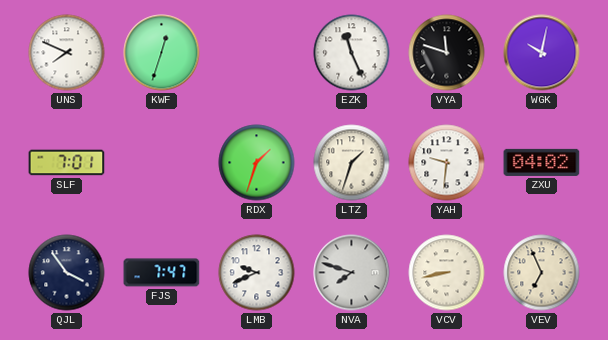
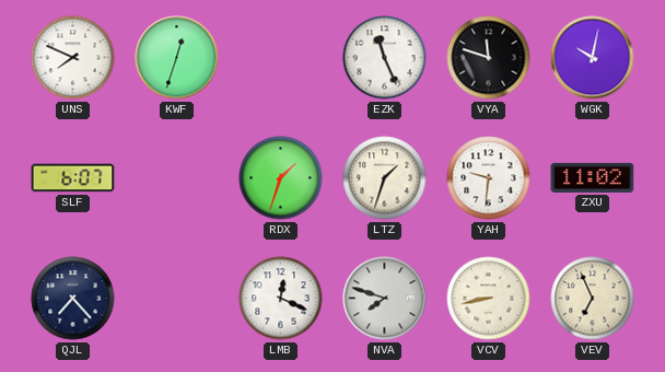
SLF: 7:01 -> 6:07
ZXU: 04:02 -> 11:02
QJL: 3:54 -> 7:23
FJS: 7:47 -> none
LMB: 9:41 -> 12:19
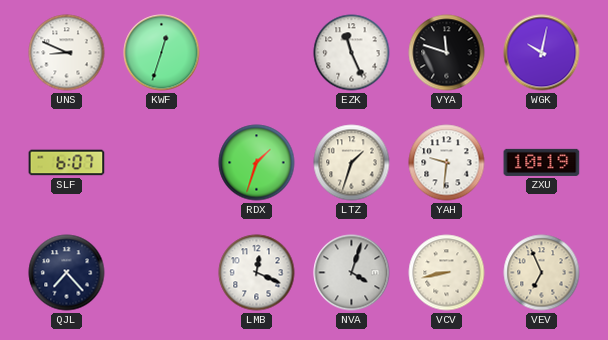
UNS: 7:49 -> 8:49
ZXU: 11:02 -> 10:19
NVA: 7:48 -> 4:03
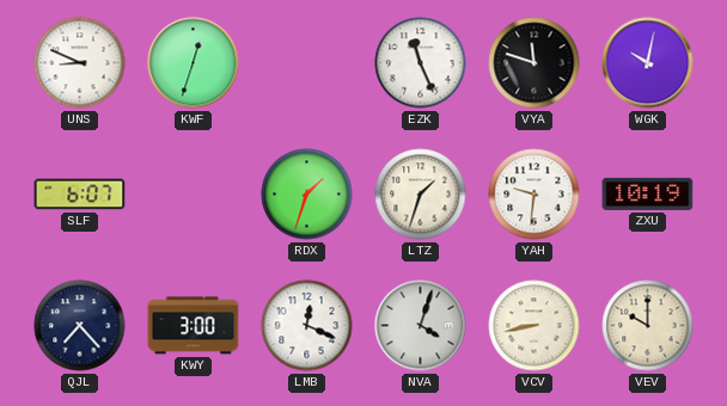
KWY: none -> 3:00
VEV: 6:56 -> 10:00
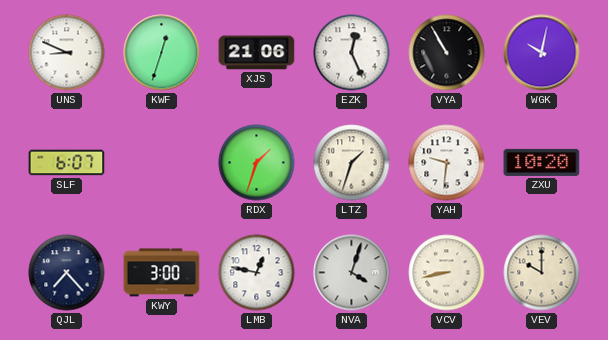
XJS: none -> 21:06
EZK: 11:26 -> 12:26
VYA: 11:48 -> 10:55
ZXU: 10:19 -> 10:20
LMB: 12:19 -> 12:47
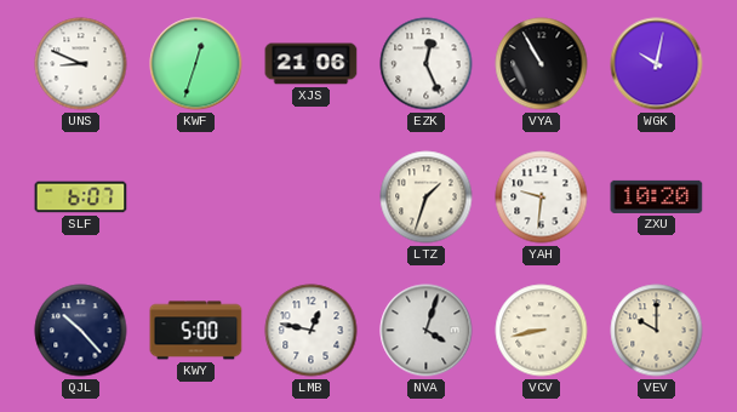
RDX: 1:33 -> none
QJL: 7:23 -> 10:23
KWY: 3:00 -> 5:00
